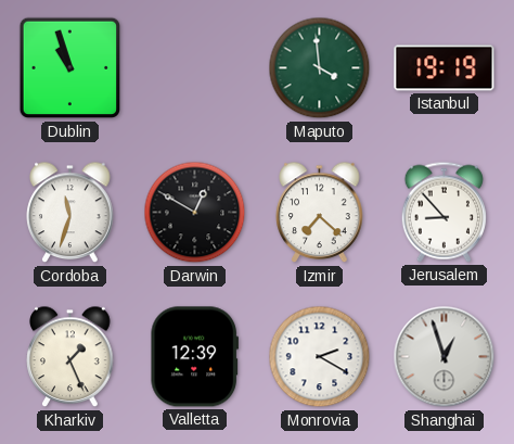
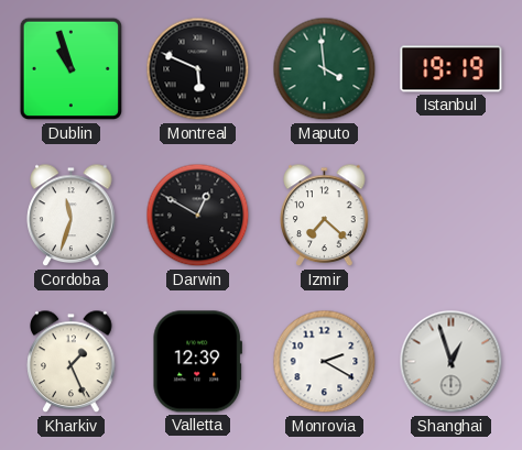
Montreal: none -> 5:49
Jerusalem: 8:53 -> none
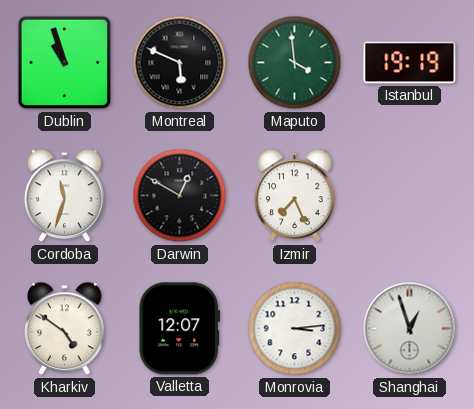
Izmir: 7:22 -> 7:26
Kharkiv: 1:26 -> 4:51
Valletta: 12:39 -> 12:07
Monrovia: 2:20 -> 3:14
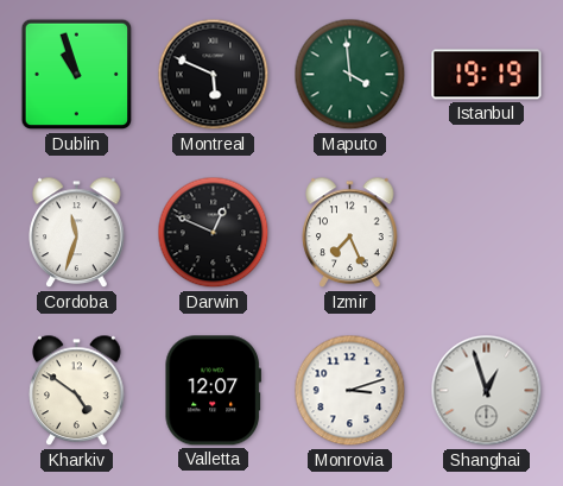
Darwin: 12:50 -> 12:49
Monrovia: 3:14 -> 3:12
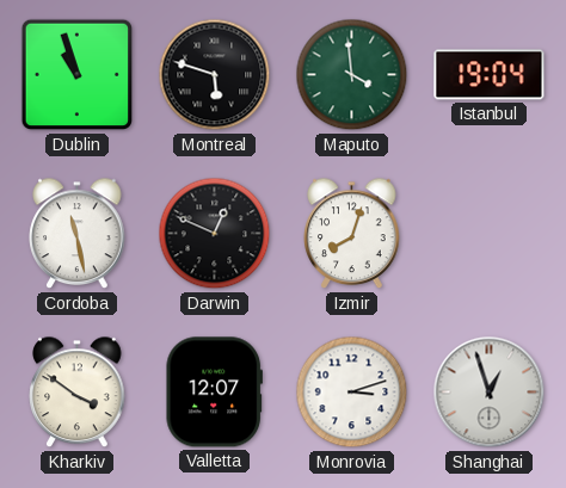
Montreal: 5:49 -> 5:48
Istanbul: 19:19 -> 19:04
Cordoba: 11:33 -> 11:28
Izmir: 7:26 -> 8:03
Kharkiv: 4:51 -> 3:51
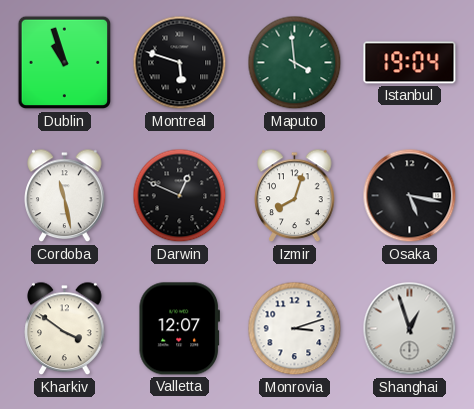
Osaka: none -> 5:17
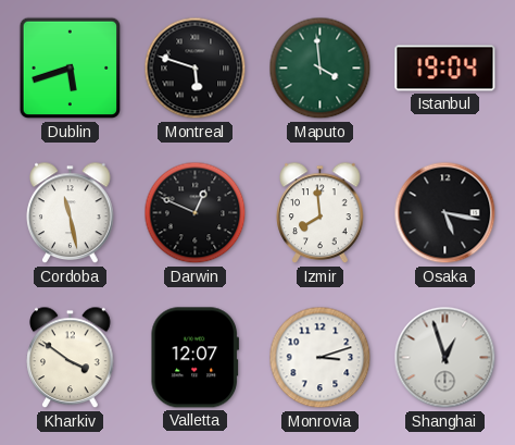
Dublin: 10:57 -> 5:42
Izmir: 8:03 -> 7:59
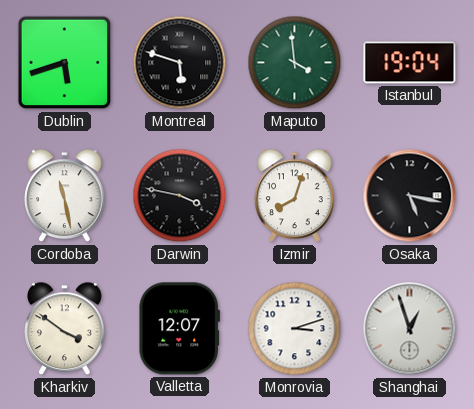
Darwin: 12:49 -> 3:47
Izmir: 7:59 -> 8:03
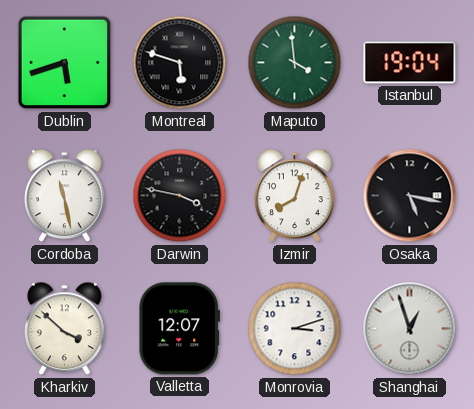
Kharkiv: 3:51 -> 3:52
